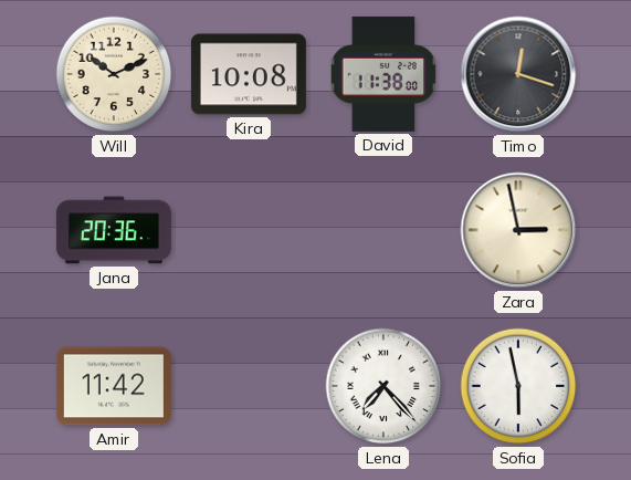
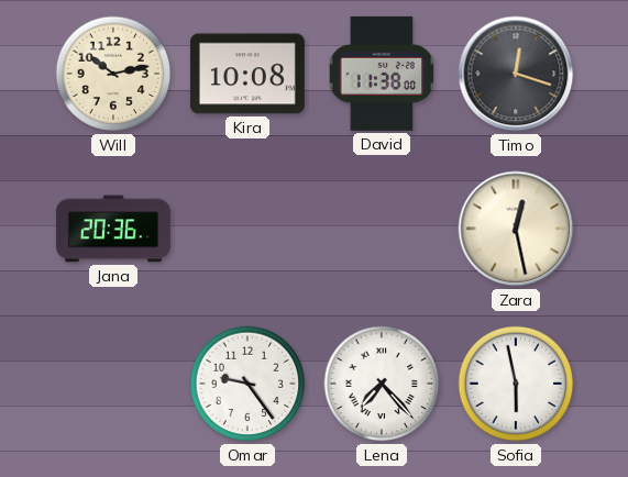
Will: 10:11 -> 10:13
Zara: 2:58 -> 12:28
Amir: 11:42 -> none
Omar: none -> 9:24
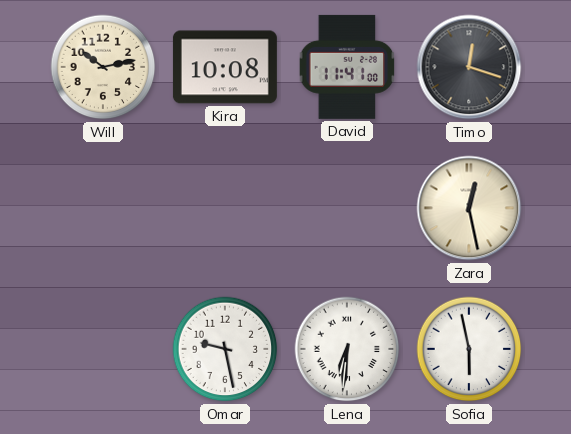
David: 11:38 -> 11:41
Jana: 20:36 -> none
Omar: 9:24 -> 9:28
Lena: 7:23 -> 6:31
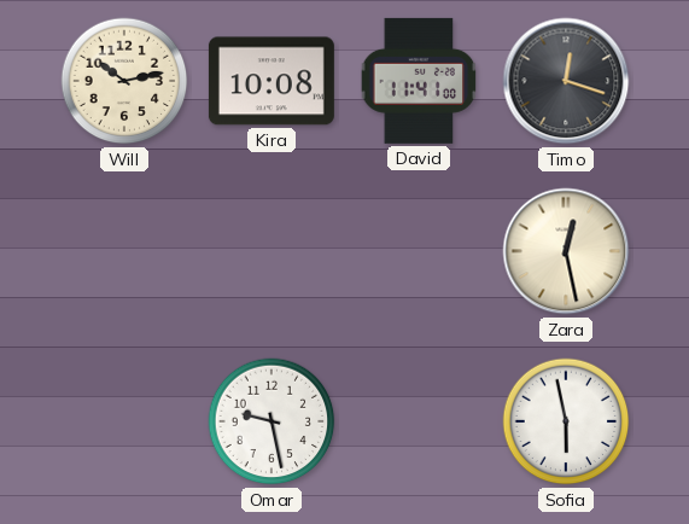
Lena: 6:31 -> none
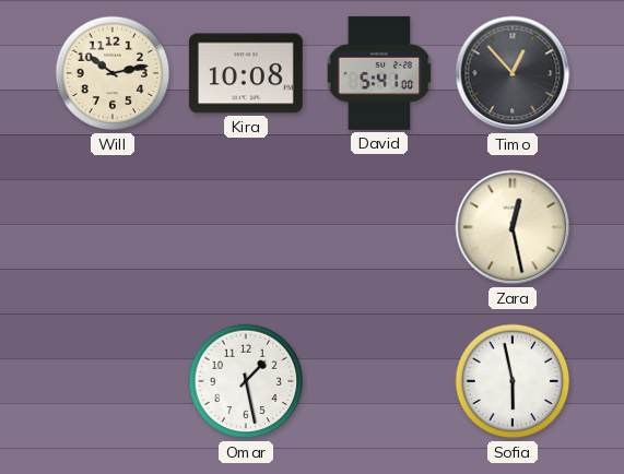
David: 11:41 -> 5:41
Timo: 12:18 -> 12:53
Omar: 9:28 -> 1:28
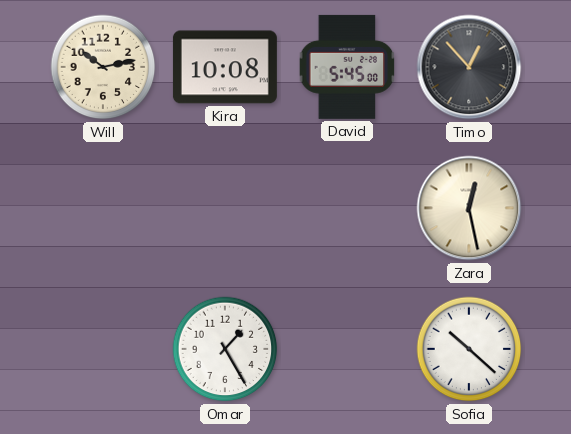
David: 5:41 -> 5:45
Omar: 1:28 -> 1:25
Sofia: 5:58 -> 10:22
